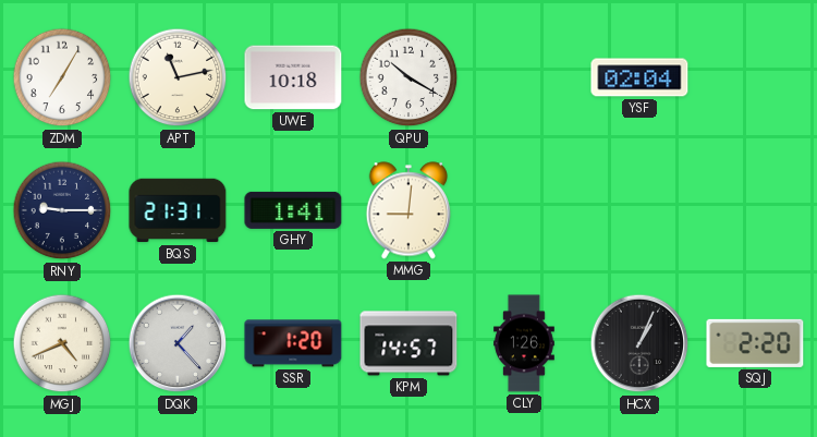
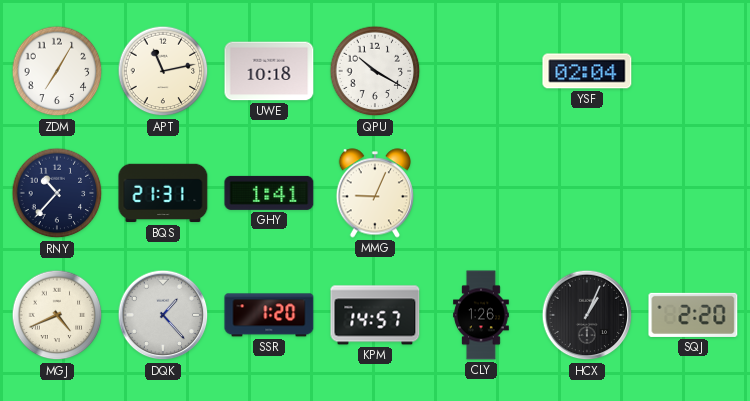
RNY: 9:15 -> 10:37
MMG: 9:01 -> 9:04
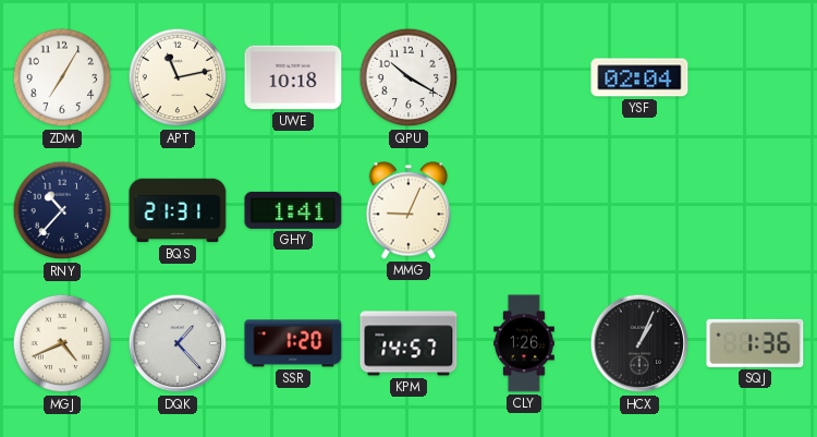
SQJ: 2:20 -> 1:36
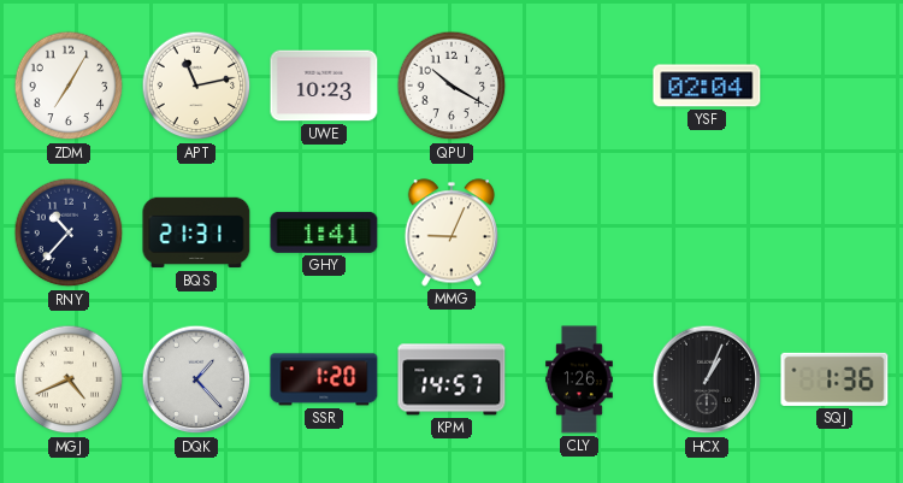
UWE: 10:18 -> 10:23
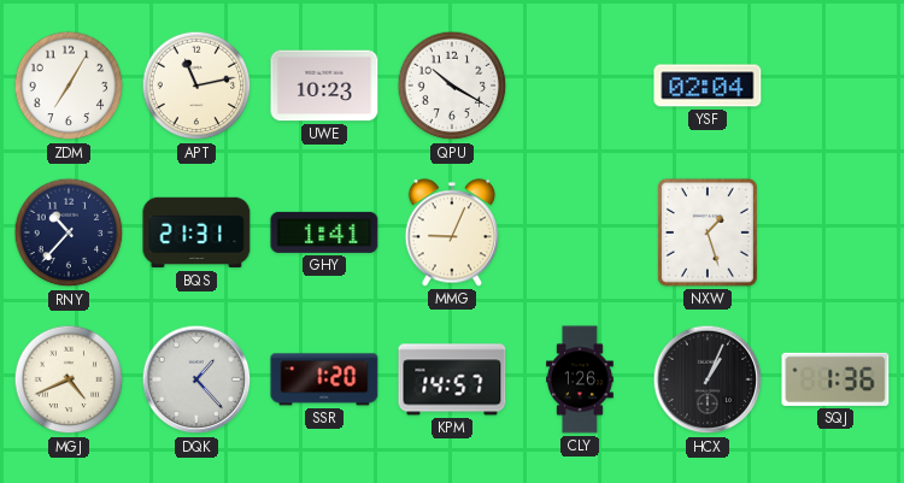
NXW: none -> 1:27
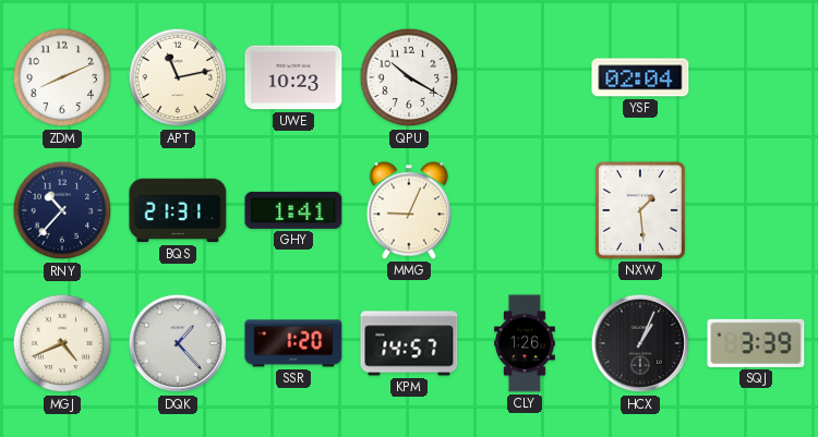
ZDM: 7:05 -> 8:11
NXW: 1:27 -> 1:29
SQJ: 1:36 -> 3:39
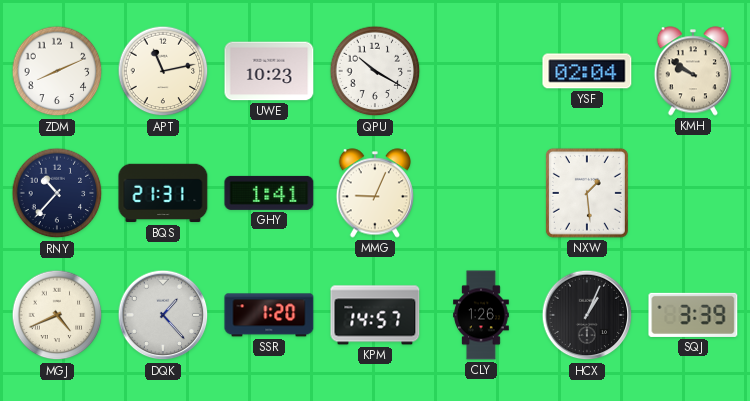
KMH: none -> 9:51
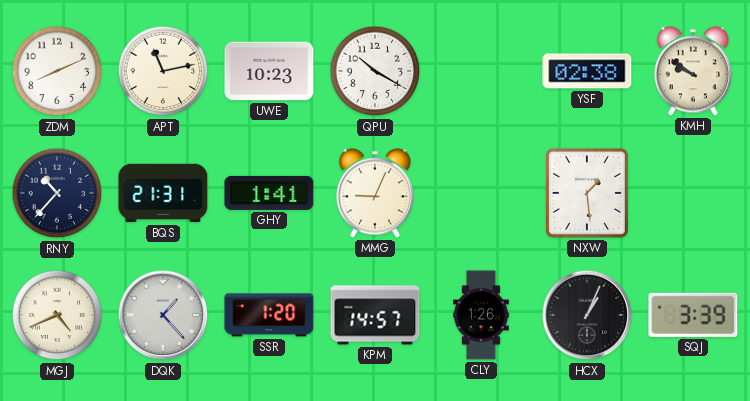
YSF: 02:04 -> 02:38
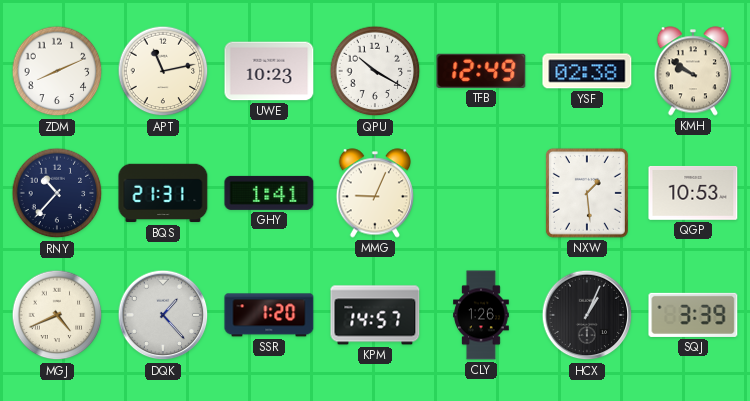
TFB: none -> 12:49
QGP: none -> 10:53
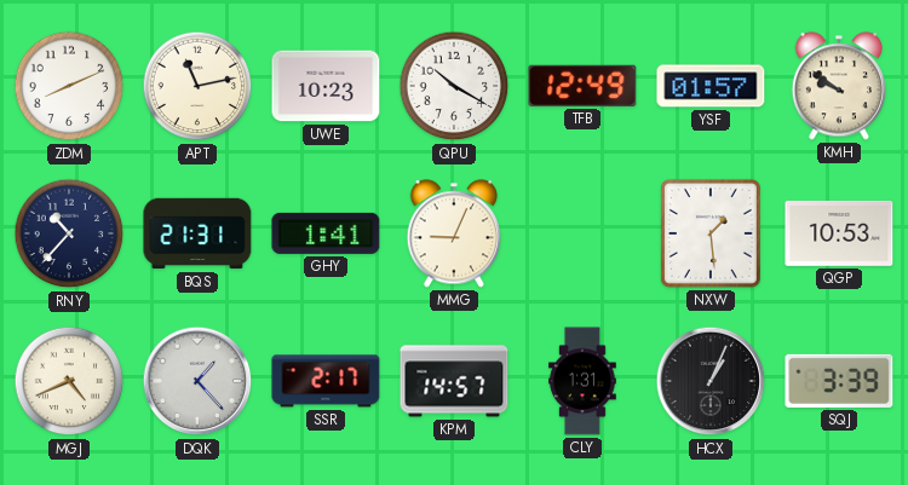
YSF: 02:38 -> 01:57
SSR: 1:20 -> 2:17
CLY: 1:26 -> 1:31
